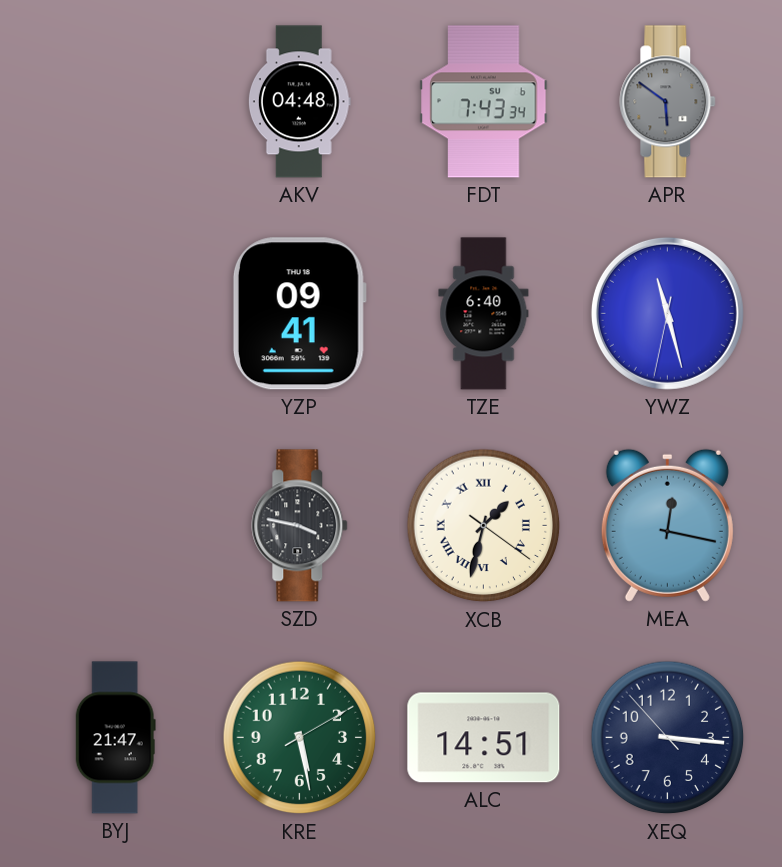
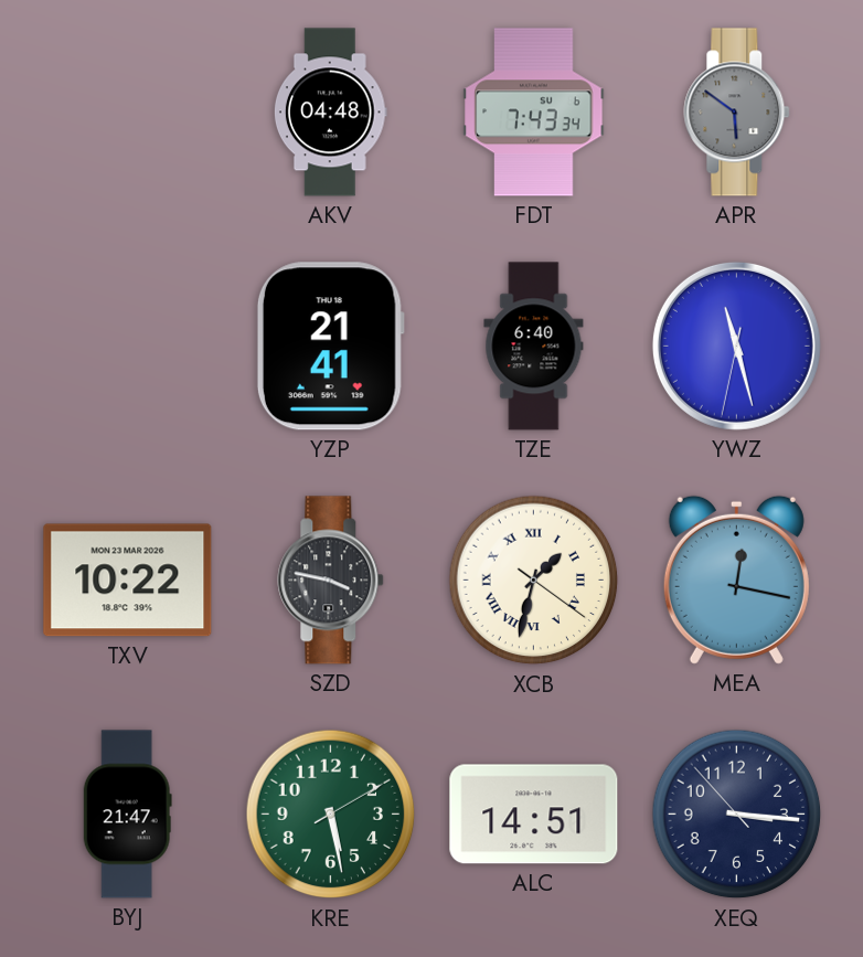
YZP: 09:41 -> 21:41
TXV: none -> 10:22
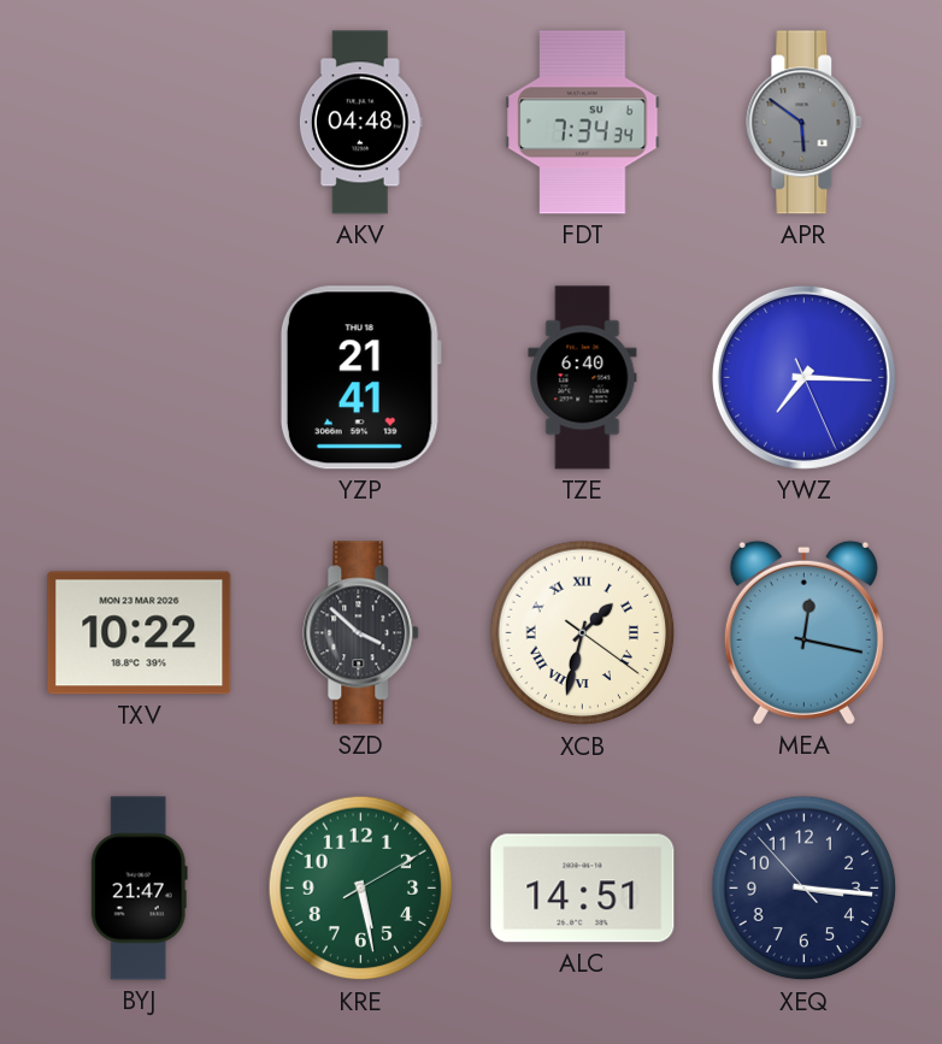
FDT: 7:43 -> 7:34
YWZ: 11:27 -> 7:15
SZD: 3:47 -> 3:52
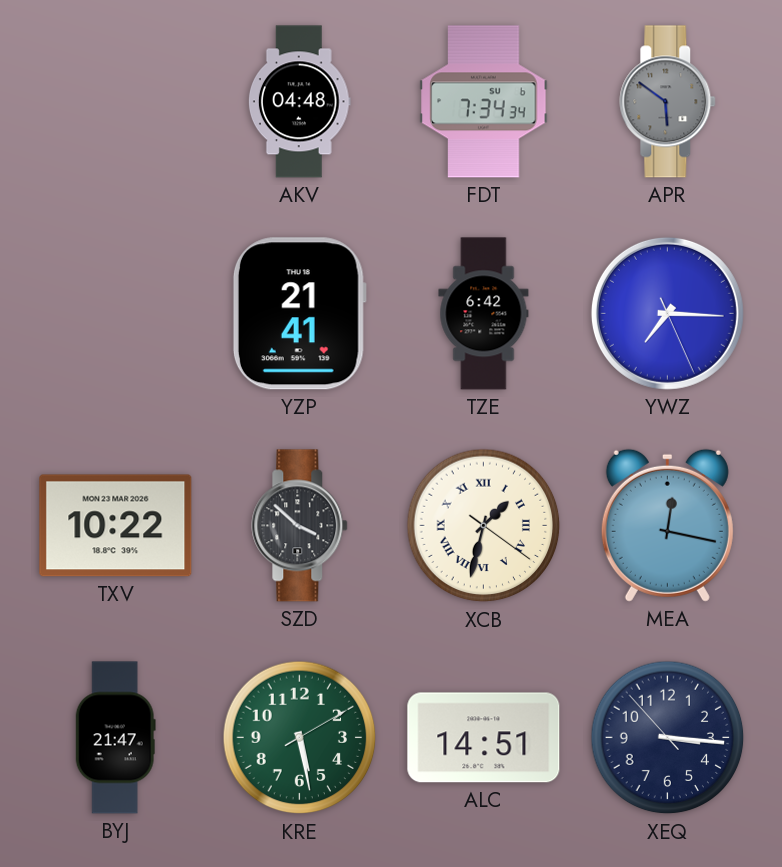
TZE: 6:40 -> 6:42
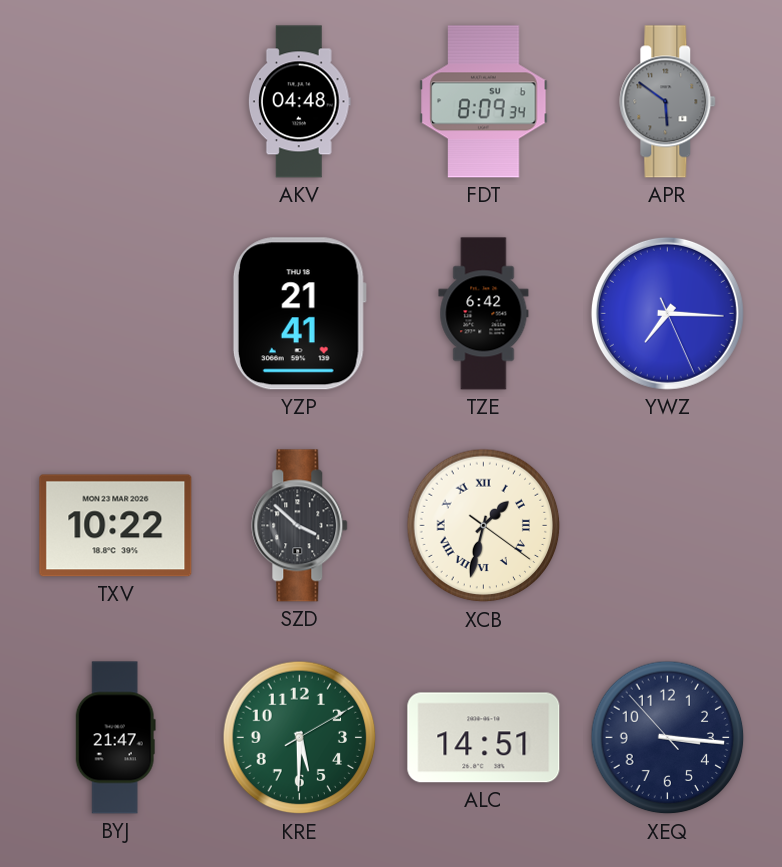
FDT: 7:34 -> 8:09
MEA: 12:17 -> none
KRE: 5:28 -> 5:30
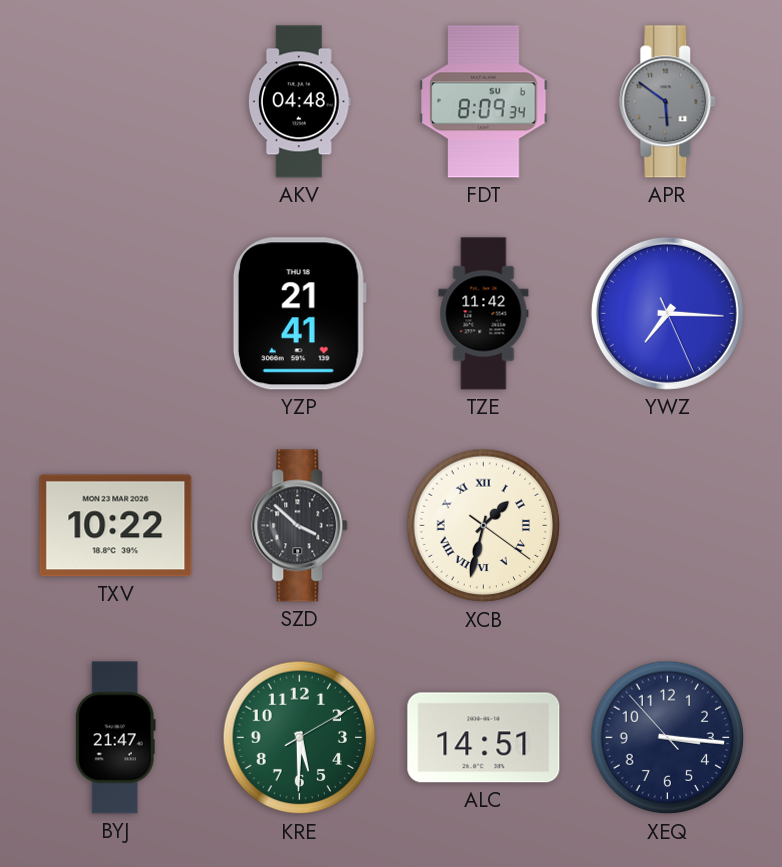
TZE: 6:42 -> 11:42
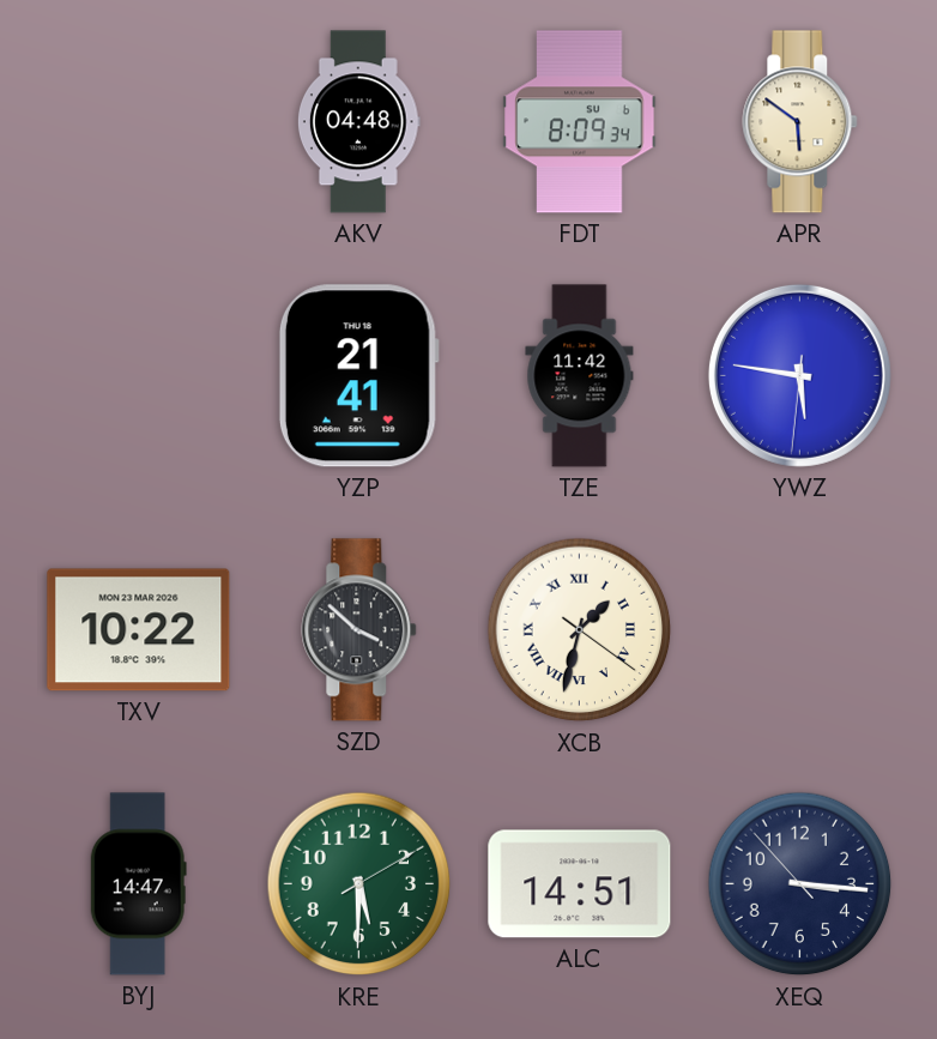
APR dial: grey -> cream
YWZ: 7:15 -> 5:46
BYJ: 21:47 -> 14:47
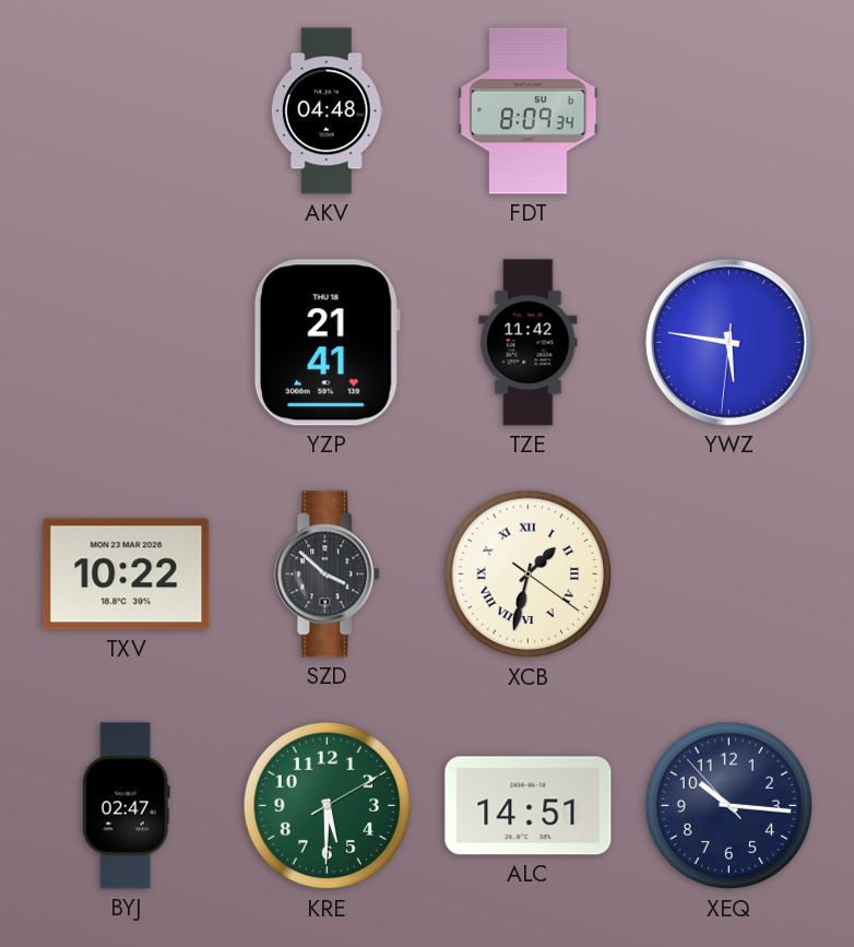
APR: 5:51 -> none
BYJ: 14:47 -> 02:47
XEQ: 3:15 -> 10:15
